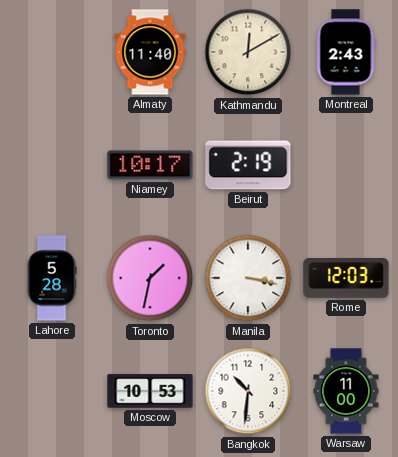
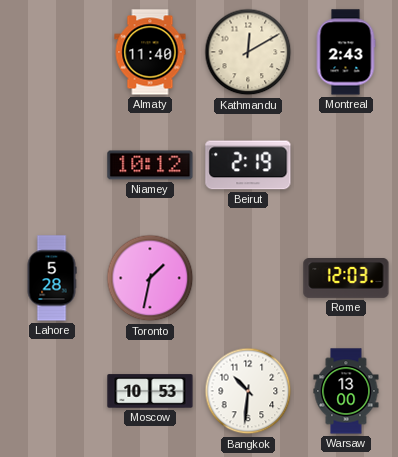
Niamey: 10:17 -> 10:12
Manila: 3:17 -> none
Warsaw: 11:00 -> 13:00
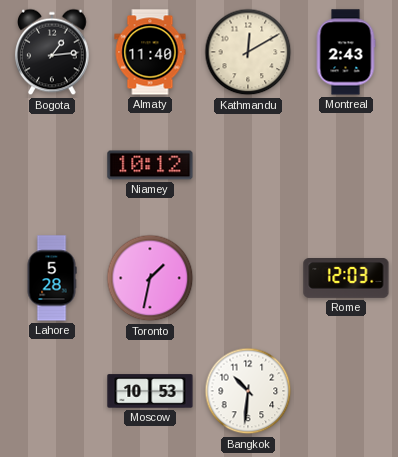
Bogota: none -> 1:14
Beirut: 2:19 -> none
Warsaw: 13:00 -> none
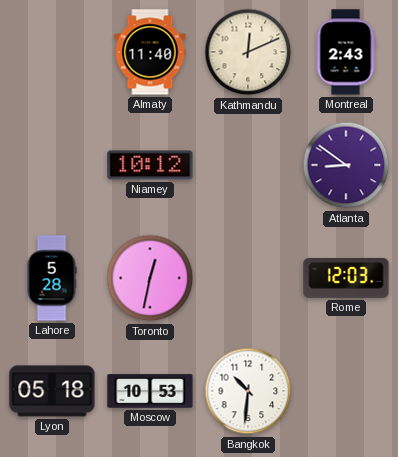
Bogota: 1:14 -> none
Kathmandu: 12:10 -> 12:11
Atlanta: none -> 8:51
Toronto: 1:32 -> 12:32
Lyon: none -> 05:18
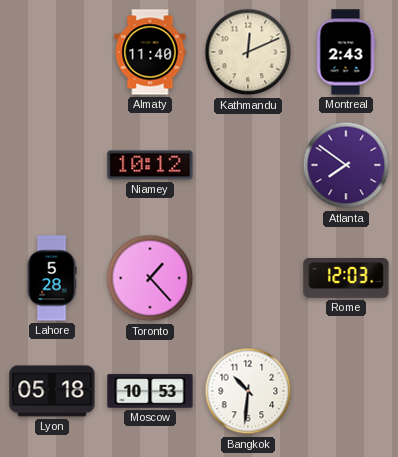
Atlanta: 8:51 -> 7:51
Toronto: 12:32 -> 1:23
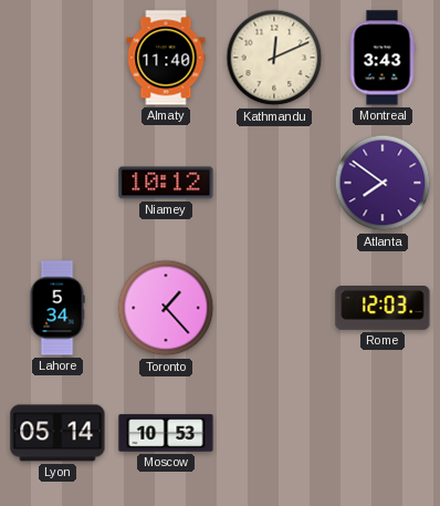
Montreal: 2:43 -> 3:43
Lahore: 5:28 -> 5:34
Lyon: 05:18 -> 05:14
Bangkok: 10:31 -> none
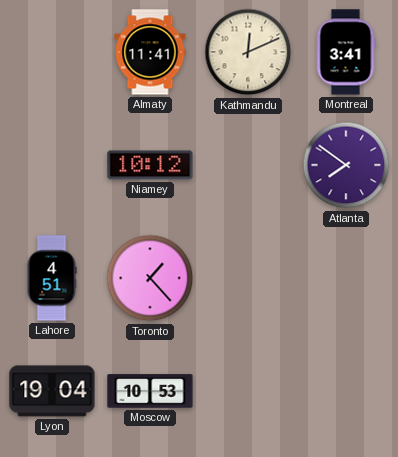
Almaty: 11:40 -> 11:41
Montreal: 3:43 -> 3:41
Lahore: 5:34 -> 4:51
Rome: 12:03 -> none
Lyon: 05:14 -> 19:04
